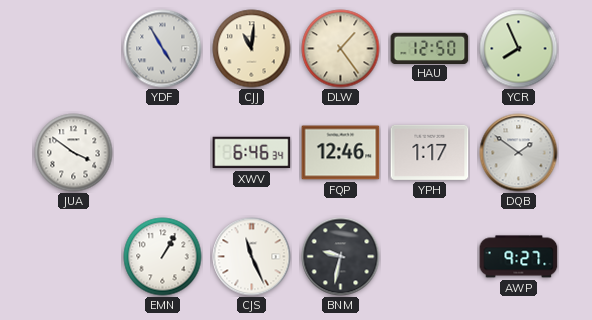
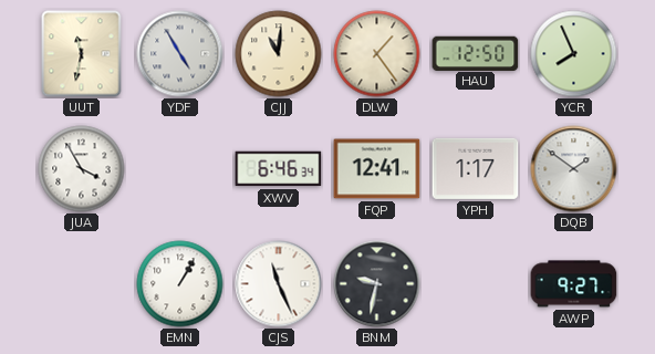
UUT: none -> 11:32
JUA: 3:51 -> 3:55
FQP: 12:46 -> 12:41
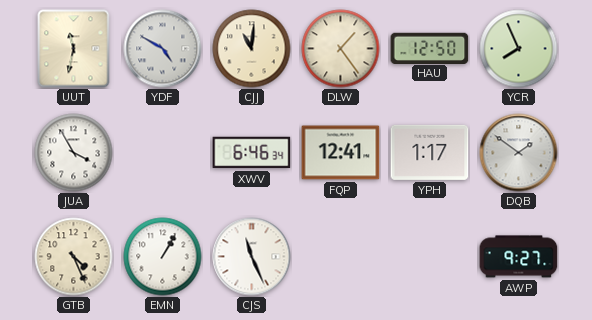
YDF: 4:55 -> 4:50
GTB: none -> 4:26
BNM: 9:32 -> none
